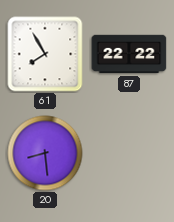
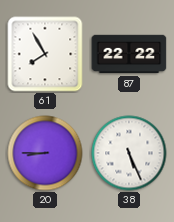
20: 8:29 -> 8:45
38: none -> 5:26
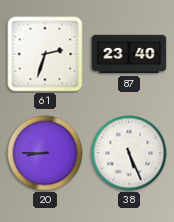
61: 7:55 -> 2:33
87: 22:22 -> 23:40
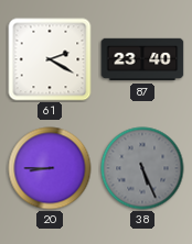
61: 2:33 -> 2:20
38 dial: white -> grey
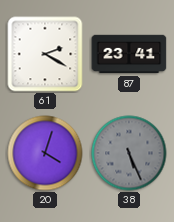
87: 23:40 -> 23:41
20: 8:45 -> 4:03
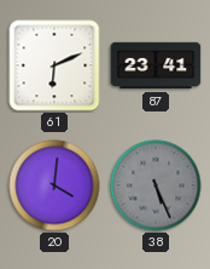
61: 2:20 -> 6:11
20: 4:03 -> 4:01
